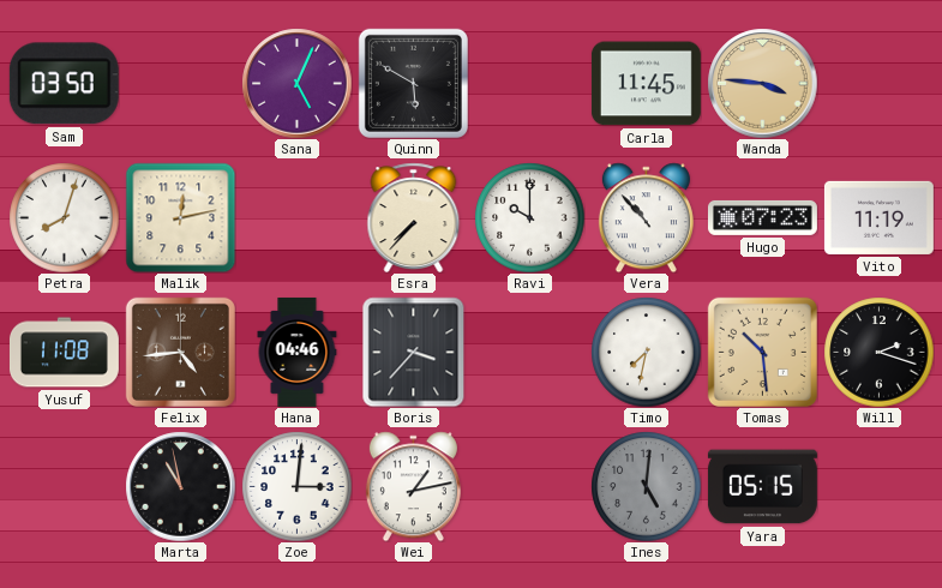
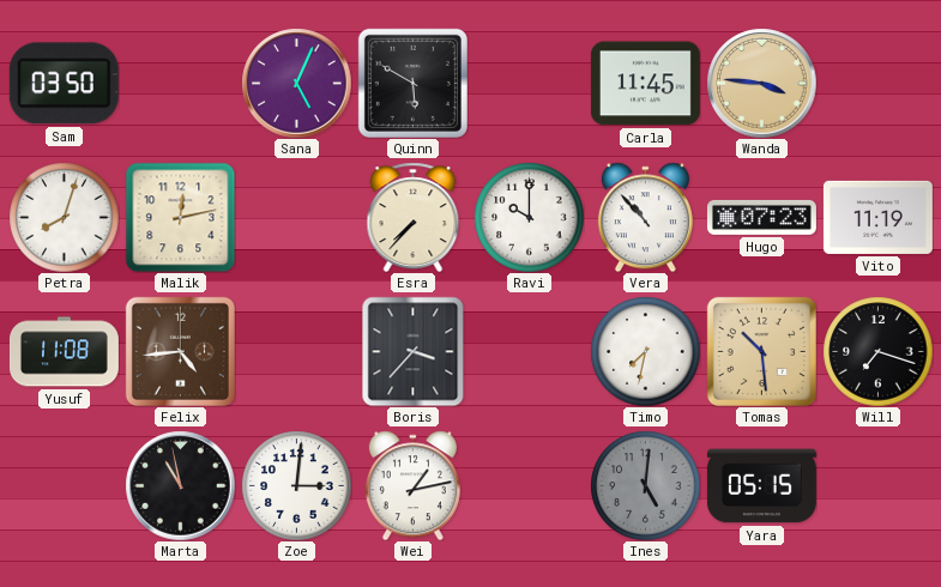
Hana: 04:46 -> none
Will: 2:18 -> 7:18
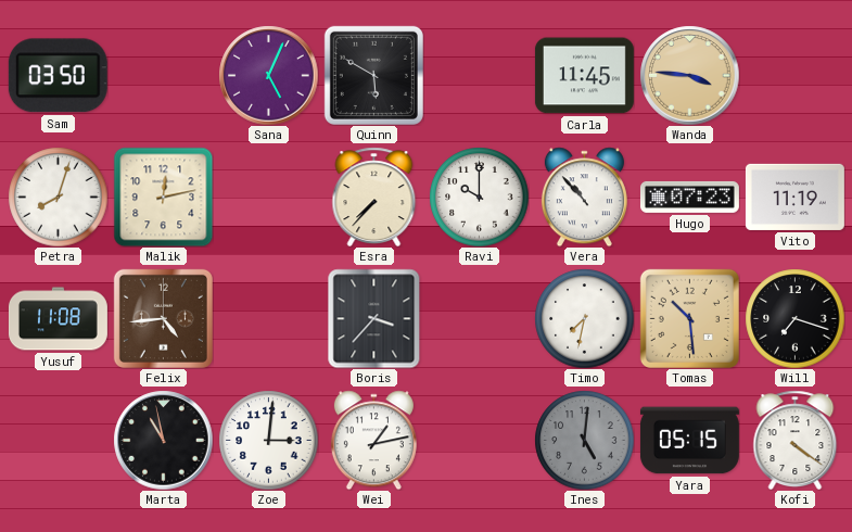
Kofi: none -> 4:21
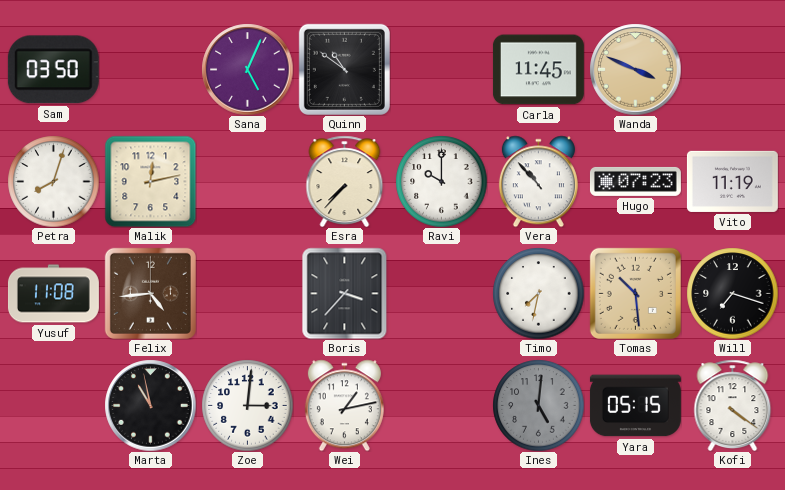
Quinn: 5:50 -> 10:51
Wanda: 3:46 -> 3:49
